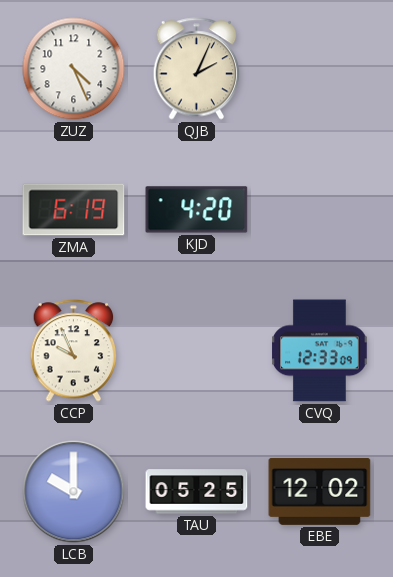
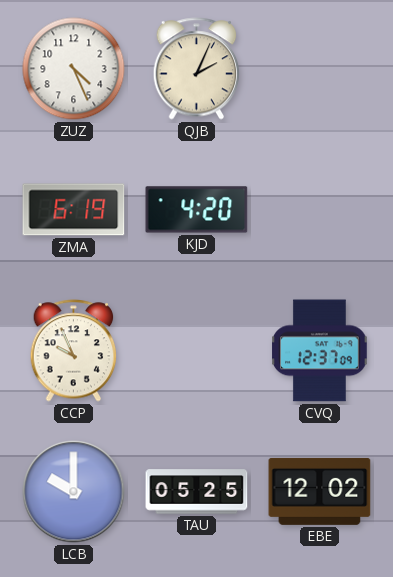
CVQ: 12:33 -> 12:37
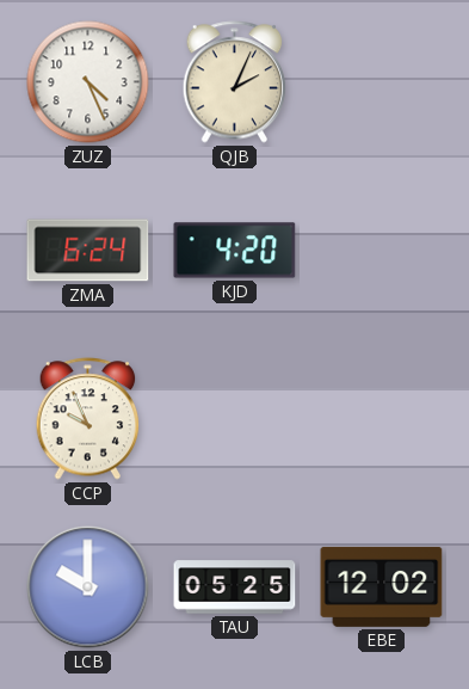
ZMA: 6:19 -> 6:24
CVQ: 12:37 -> none
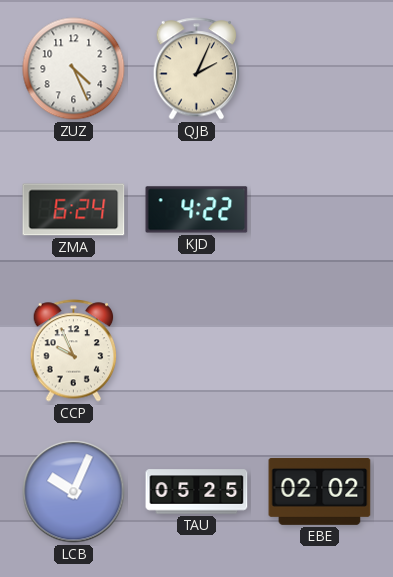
KJD: 4:20 -> 4:22
LCB: 10:00 -> 10:04
EBE: 12:02 -> 02:02
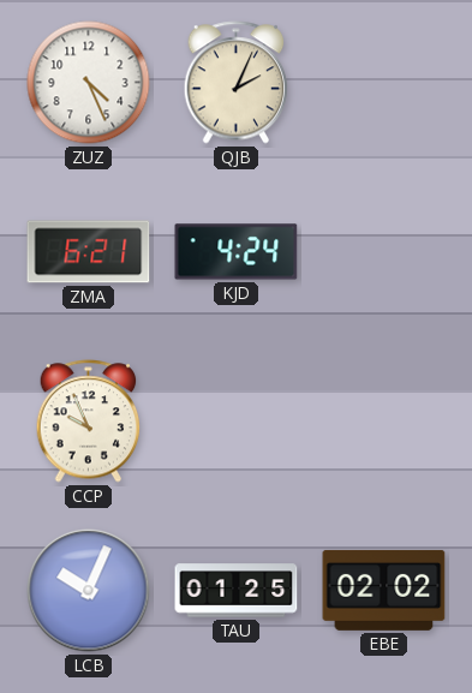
ZMA: 6:24 -> 6:21
KJD: 4:22 -> 4:24
TAU: 05:25 -> 01:25
